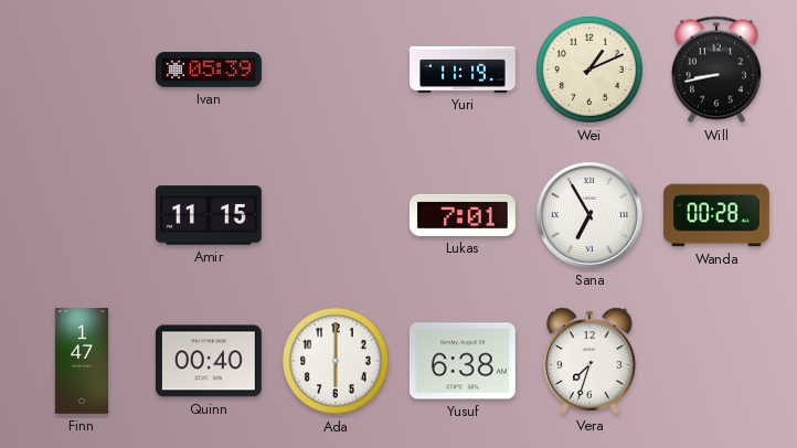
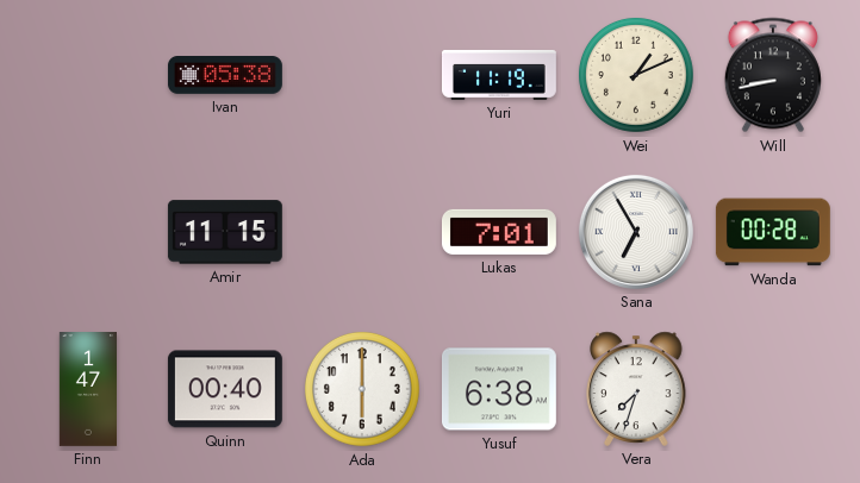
Ivan: 05:39 -> 05:38
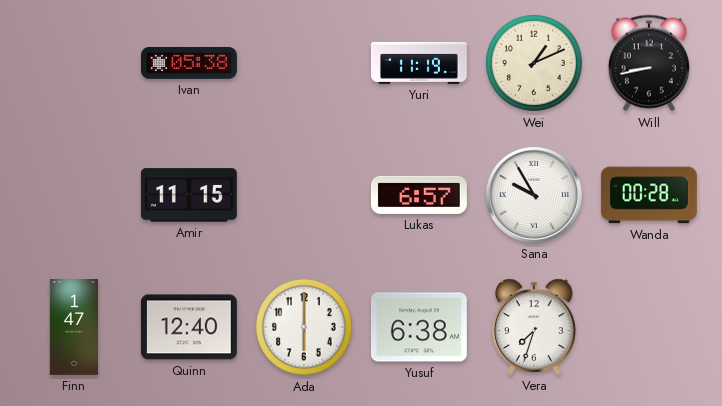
Lukas: 7:01 -> 6:57
Sana: 6:55 -> 9:55
Quinn: 00:40 -> 12:40
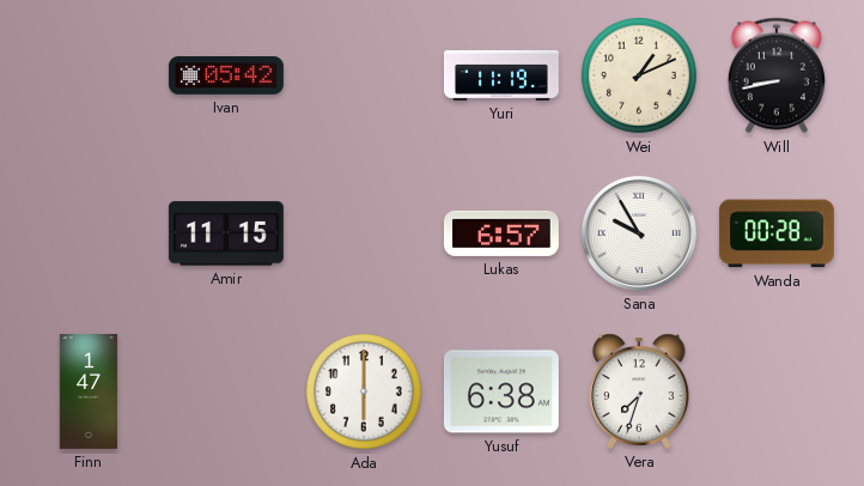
Ivan: 05:38 -> 05:42
Quinn: 12:40 -> none
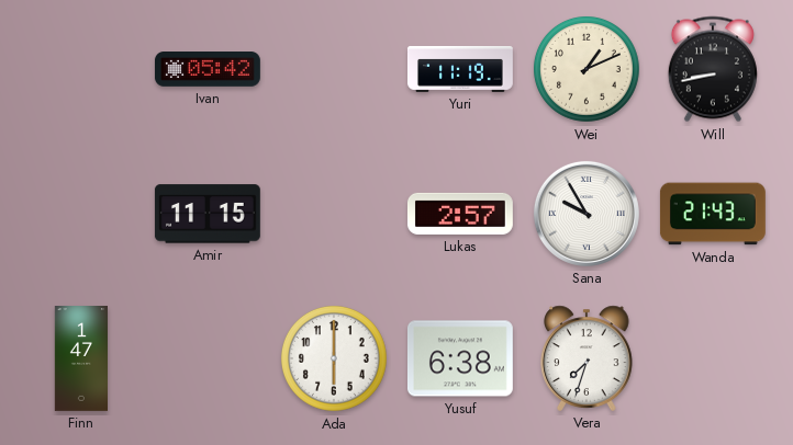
Lukas: 6:57 -> 2:57
Wanda: 00:28 -> 21:43
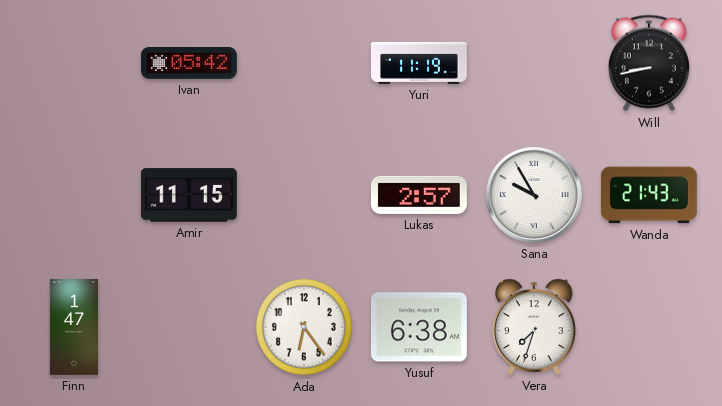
Wei: 1:11 -> none
Ada: 6:00 -> 6:24
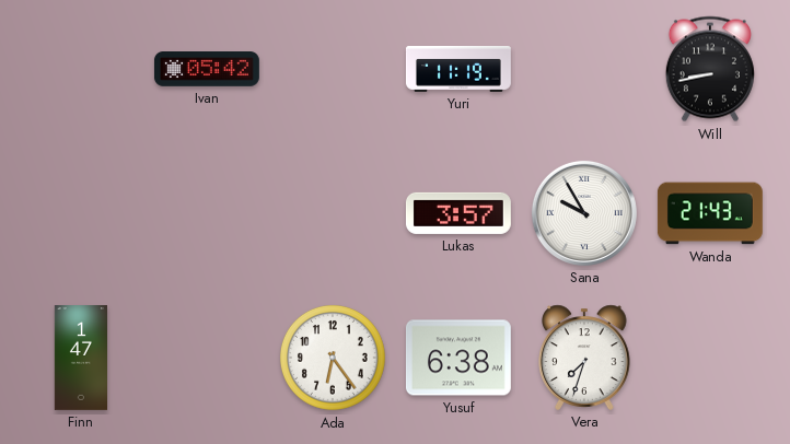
Amir: 11:15 -> none
Lukas: 2:57 -> 3:57
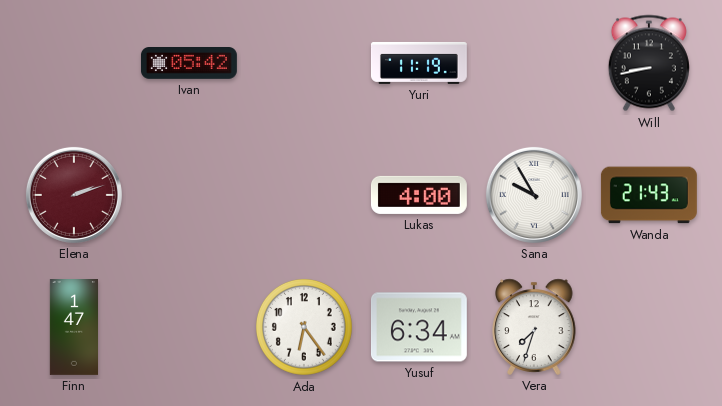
Elena: none -> 2:12
Lukas: 3:57 -> 4:00
Yusuf: 6:38 -> 6:34
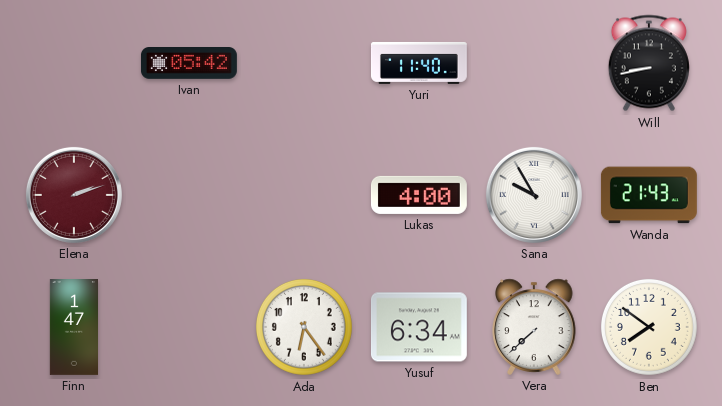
Yuri: 11:19 -> 11:40
Vera: 7:33 -> 7:38
Ben: none -> 7:51
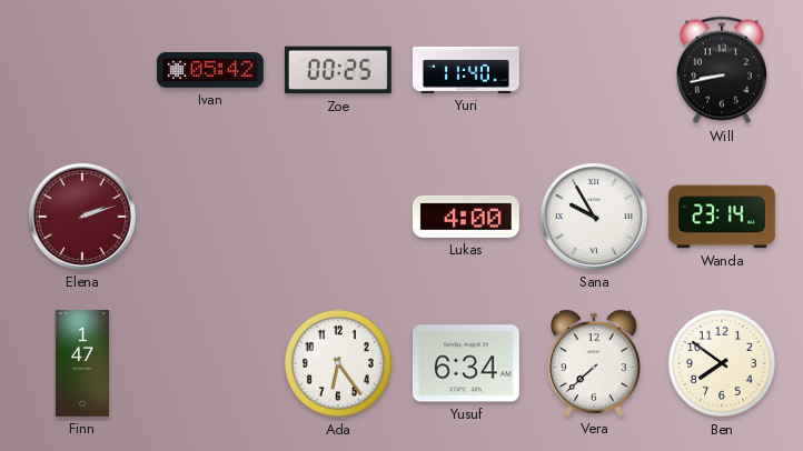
Zoe: none -> 00:25
Wanda: 21:43 -> 23:14
